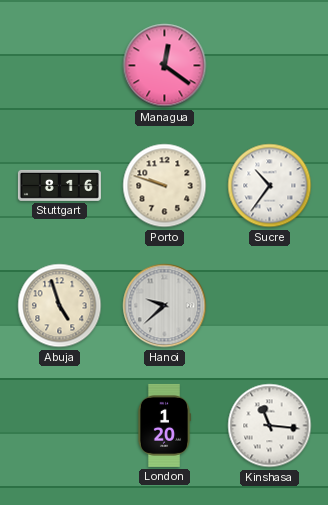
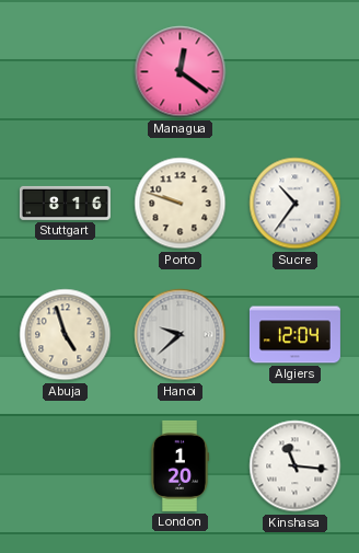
Algiers: none -> 12:04
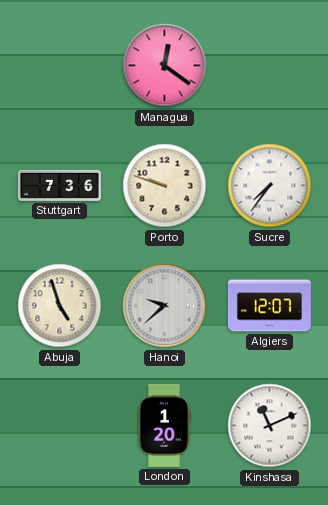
Stuttgart: 8:16 -> 7:36
Sucre: 10:36 -> 7:36
Algiers: 12:04 -> 12:07
Kinshasa: 11:16 -> 11:11
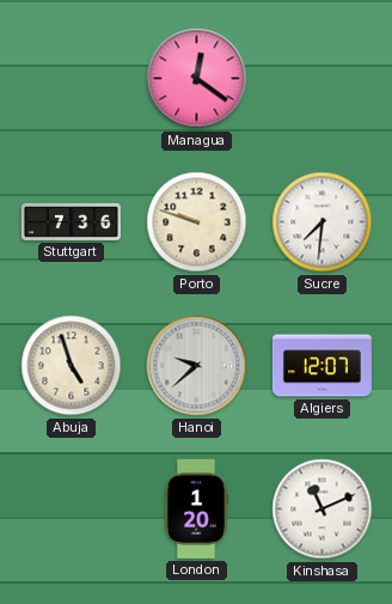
Sucre: 7:36 -> 7:31
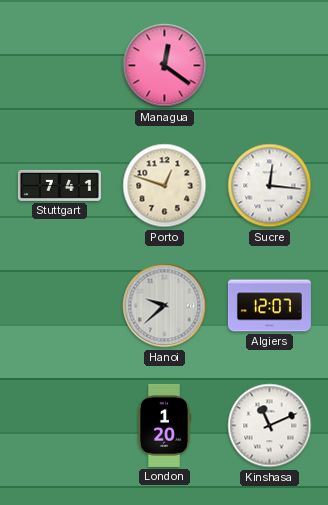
Stuttgart: 7:36 -> 7:41
Porto: 9:48 -> 12:48
Sucre: 7:31 -> 12:16
Abuja: 4:57 -> none
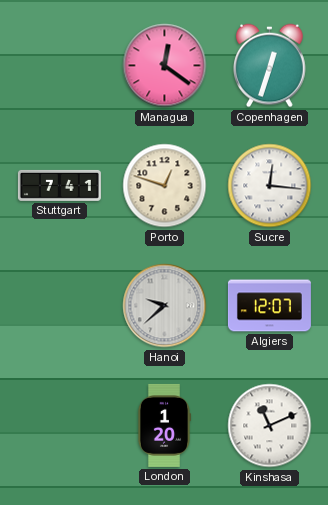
Copenhagen: none -> 12:33
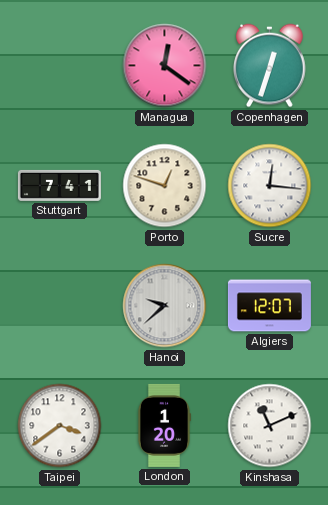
Taipei: none -> 3:39
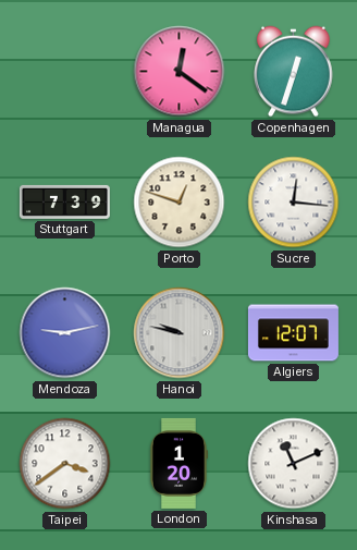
Stuttgart: 7:41 -> 7:39
Mendoza: none -> 9:13
Hanoi: 9:38 -> 9:47
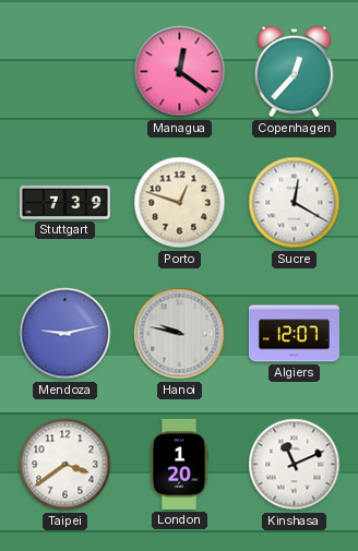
Copenhagen: 12:33 -> 12:37
Sucre: 12:16 -> 12:20
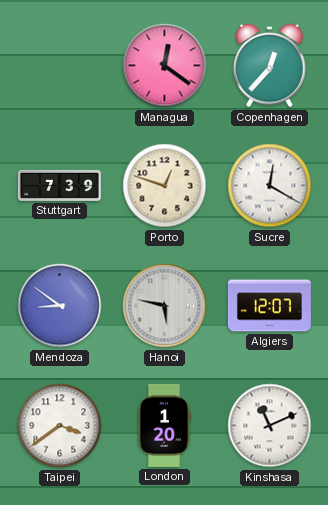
Mendoza: 9:13 -> 8:51
Hanoi: 9:47 -> 5:47
